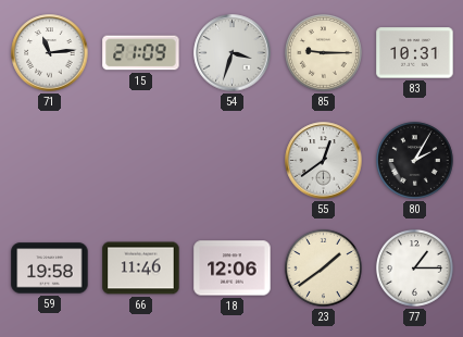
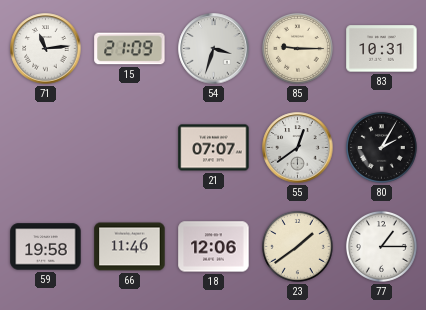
21: none -> 07:07
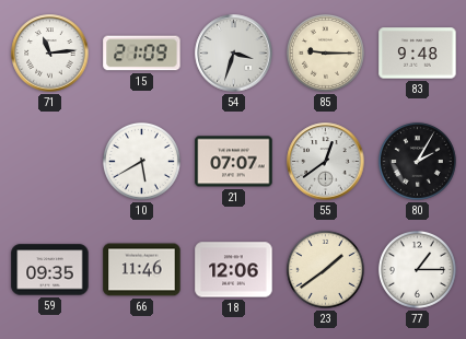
83: 10:31 -> 9:48
10: none -> 5:40
59: 19:58 -> 09:35
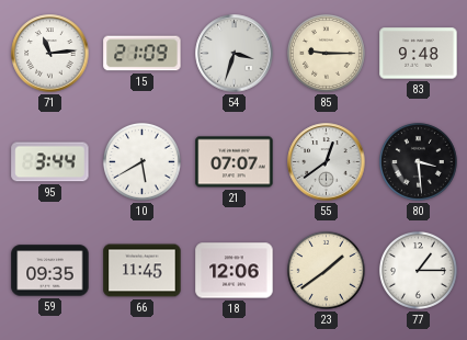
95: none -> 3:44
80: 2:05 -> 3:29
66: 11:46 -> 11:45
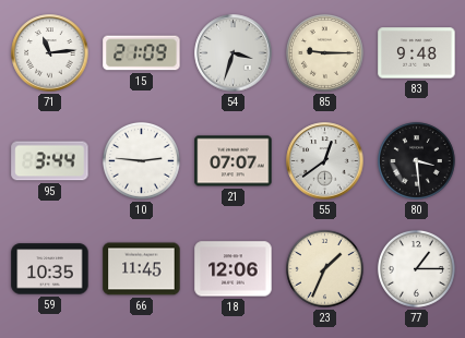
10: 5:40 -> 2:46
59: 09:35 -> 10:35
23: 1:39 -> 1:34
